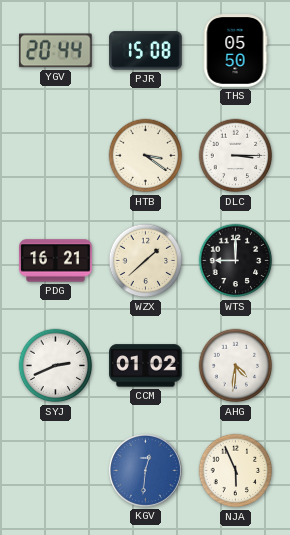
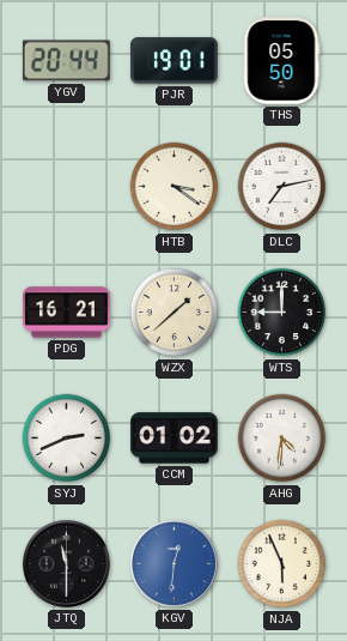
PJR: 15:08 -> 19:01
DLC: 3:15 -> 7:13
JTQ: none -> 11:30
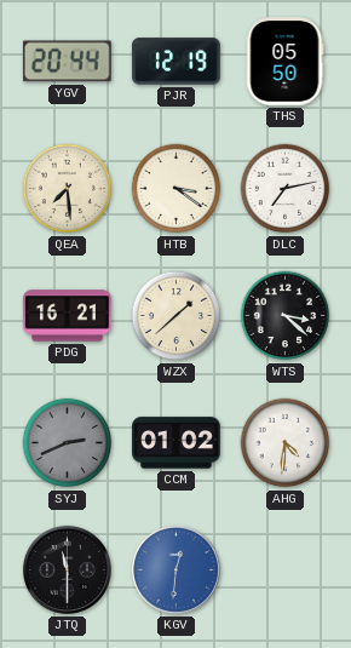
PJR: 19:01 -> 12:19
QEA: none -> 7:29
WTS: 9:00 -> 3:22
SYJ dial: white -> grey
NJA: 5:56 -> none
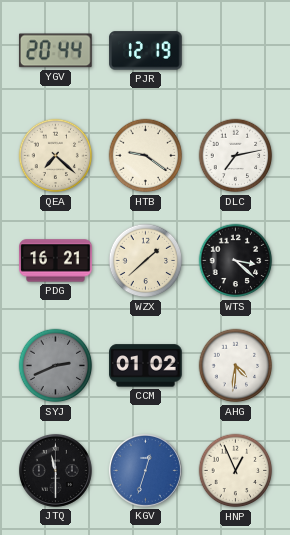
THS: 05:50 -> none
QEA: 7:29 -> 7:22
HTB: 3:21 -> 9:21
KGV: 12:31 -> 12:33
HNP: none -> 12:56
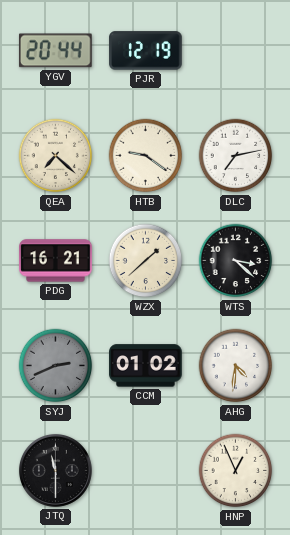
KGV: 12:33 -> none
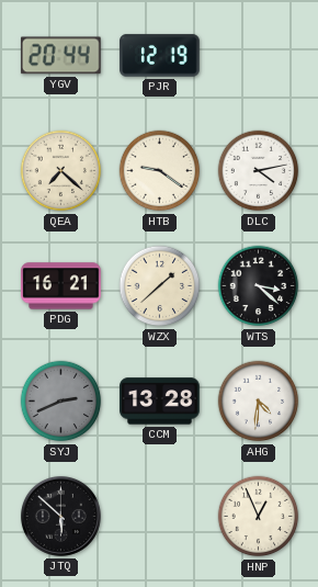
DLC: 7:13 -> 4:13
CCM: 01:02 -> 13:28
JTQ: 11:30 -> 5:52
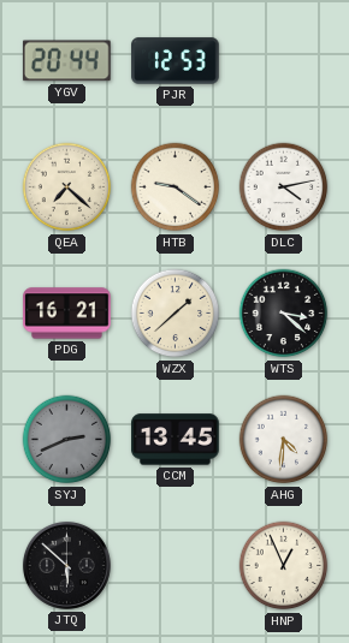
PJR: 12:19 -> 12:53
CCM: 13:28 -> 13:45
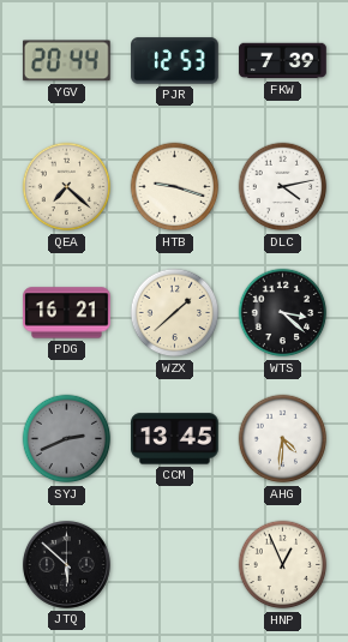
FKW: none -> 7:39
HTB: 9:21 -> 9:18
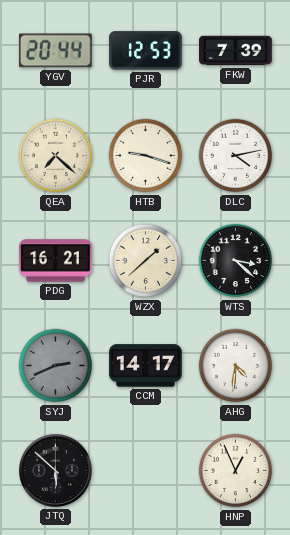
CCM: 13:45 -> 14:17
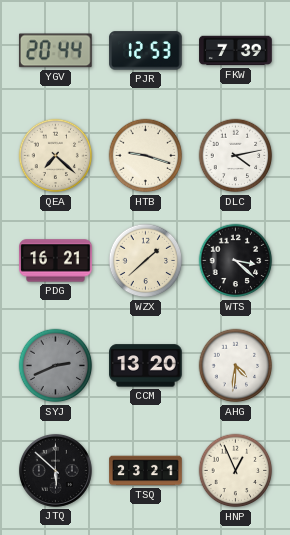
CCM: 14:17 -> 13:20
TSQ: none -> 23:21
